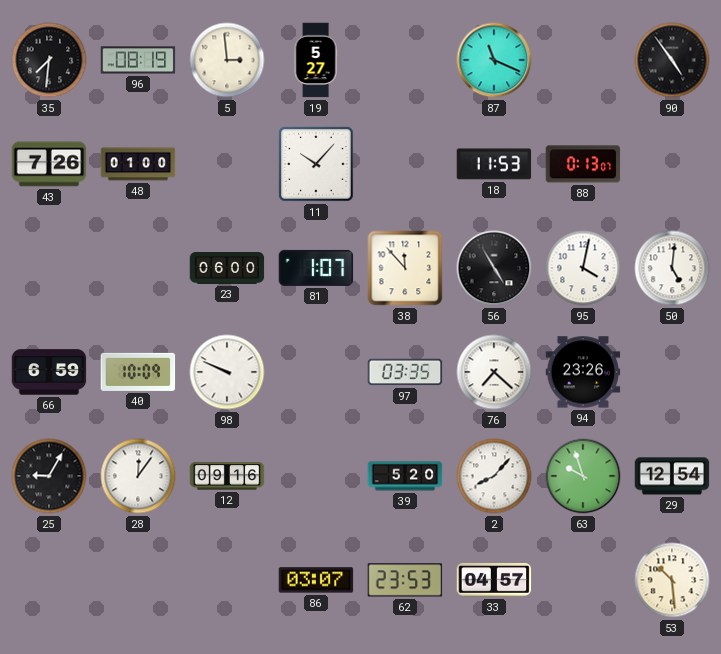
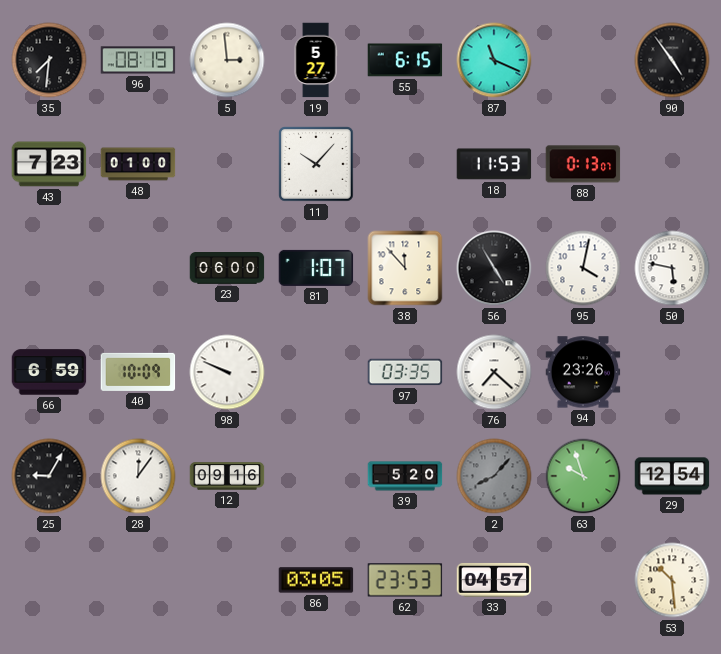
55: none -> 6:15
43: 7:26 -> 7:23
50: 5:01 -> 5:47
2 dial: white -> grey
86: 03:07 -> 03:05
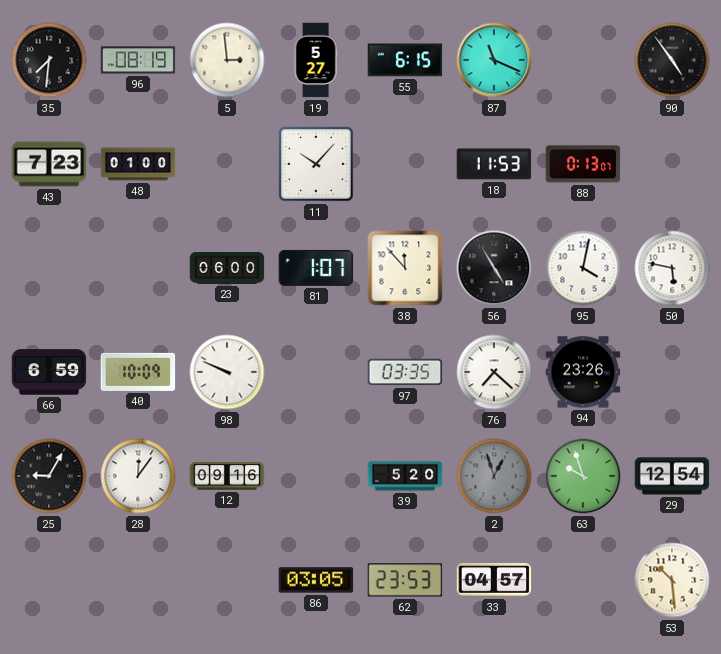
2: 8:07 -> 12:57
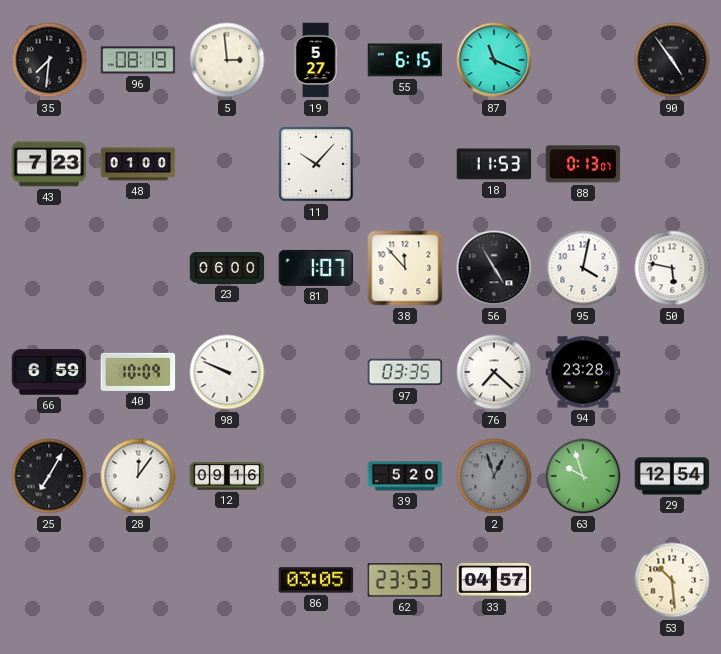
94: 23:26 -> 23:28
25: 9:05 -> 7:05
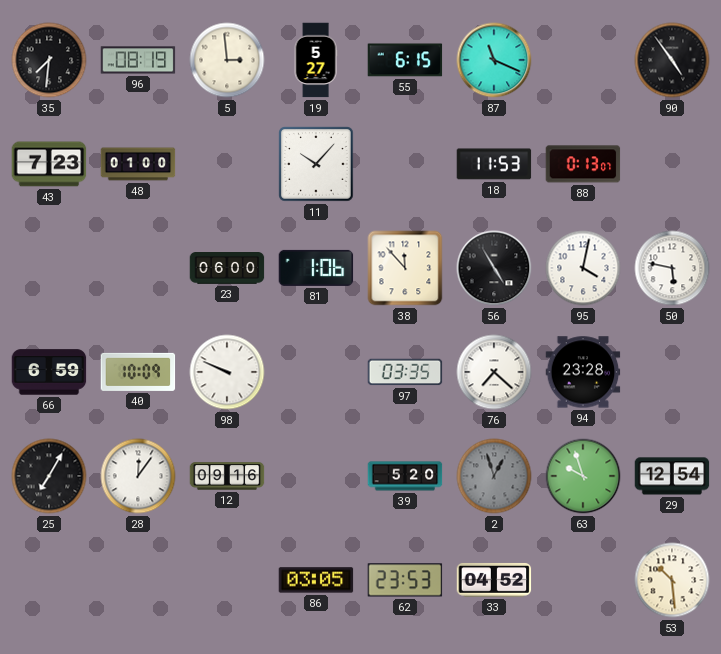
81: 1:07 -> 1:06
33: 04:57 -> 04:52
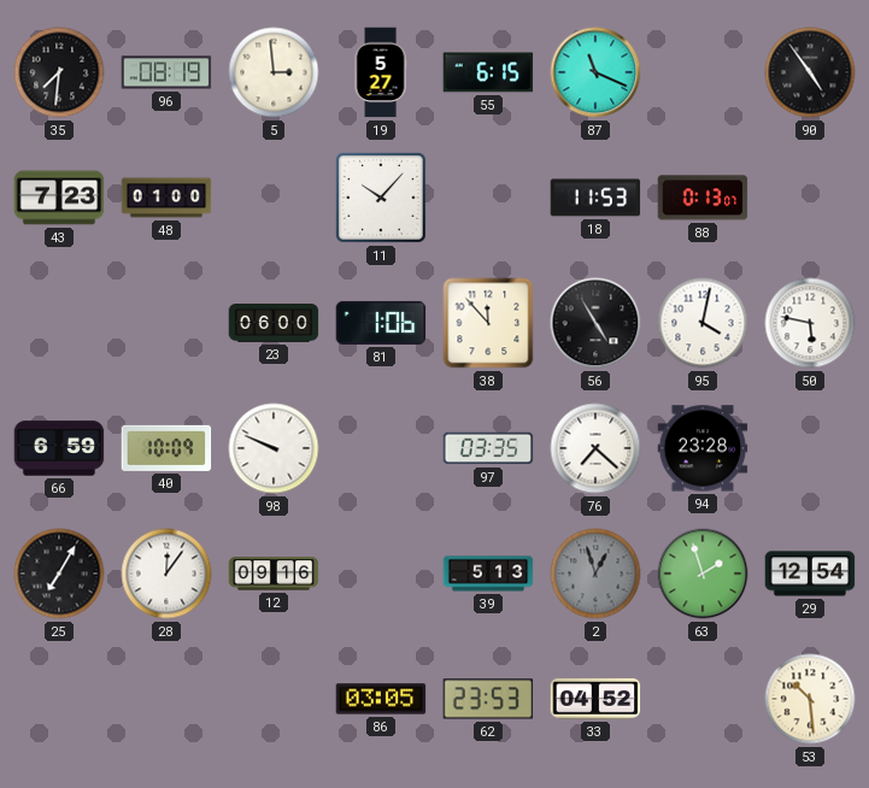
39: 5:20 -> 5:13
63: 9:57 -> 1:57
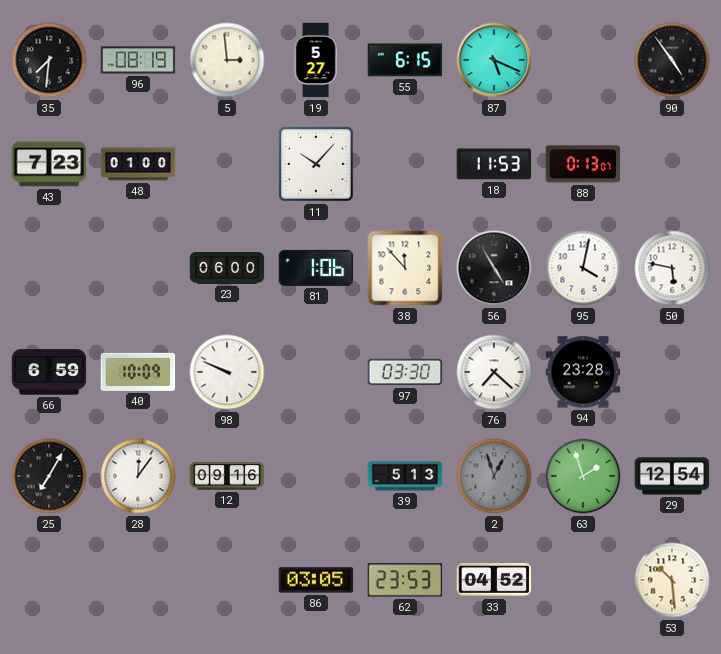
87: 11:19 -> 5:19
97: 03:35 -> 03:30
